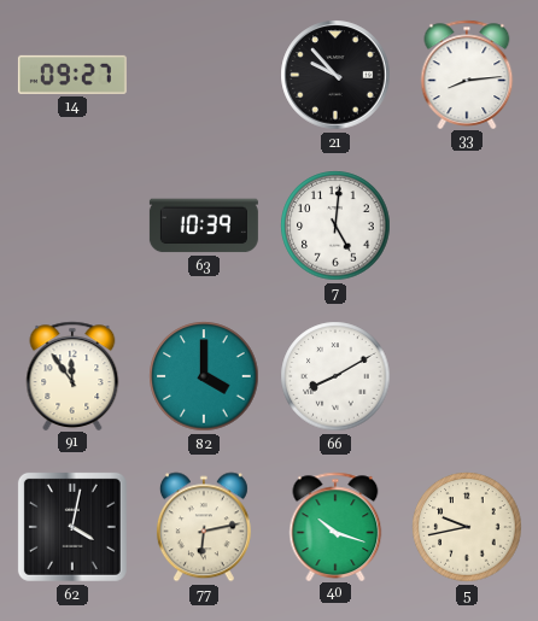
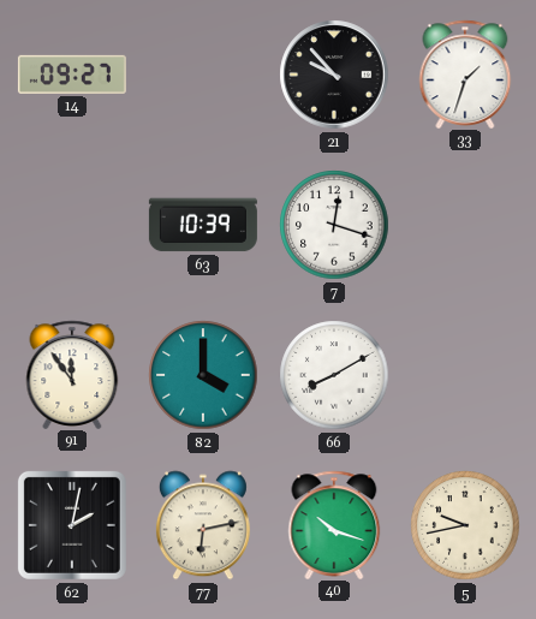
33: 8:14 -> 1:33
7: 5:01 -> 12:18
62: 4:02 -> 2:02
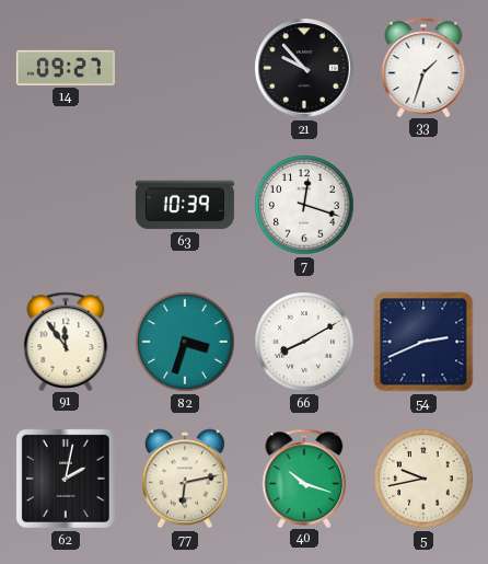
82: 4:00 -> 3:33
54: none -> 2:41
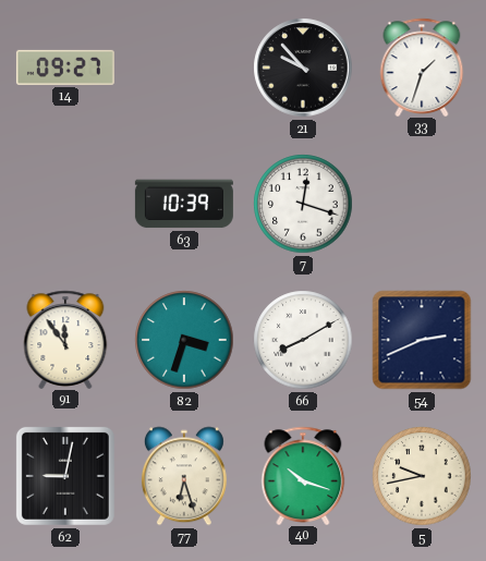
62: 2:02 -> 9:02
77: 6:13 -> 6:27
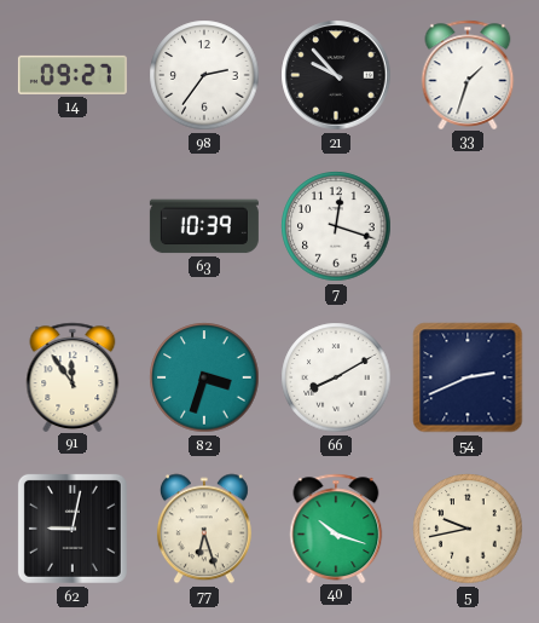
98: none -> 2:36
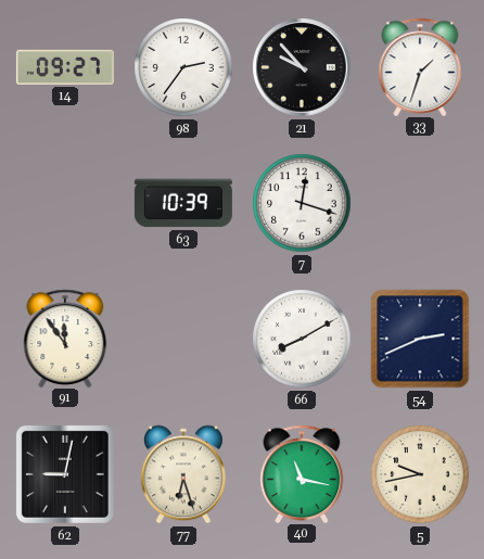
82: 3:33 -> none
40: 10:18 -> 11:17
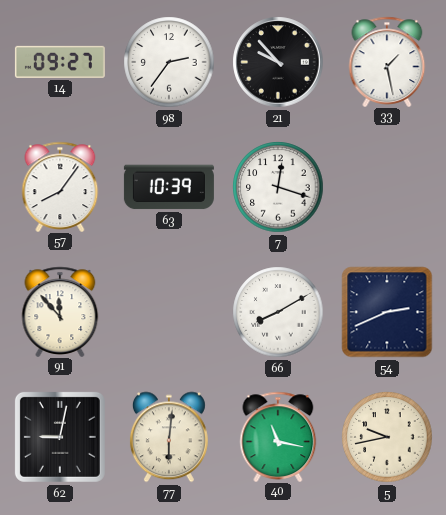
33: 1:33 -> 1:28
57: none -> 8:06
91: 11:54 -> 11:53
77: 6:27 -> 6:01
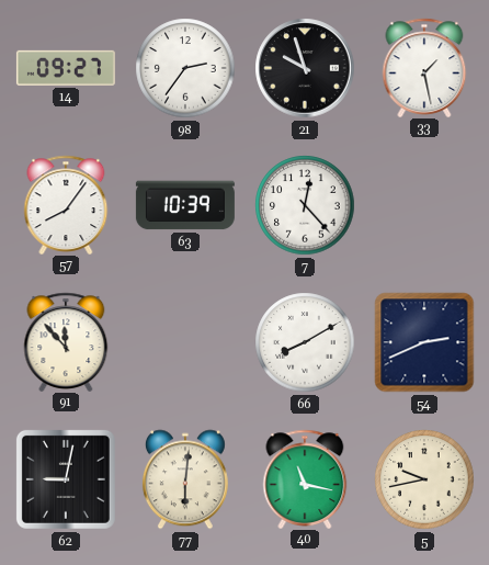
21: 9:53 -> 9:57
7: 12:18 -> 12:23
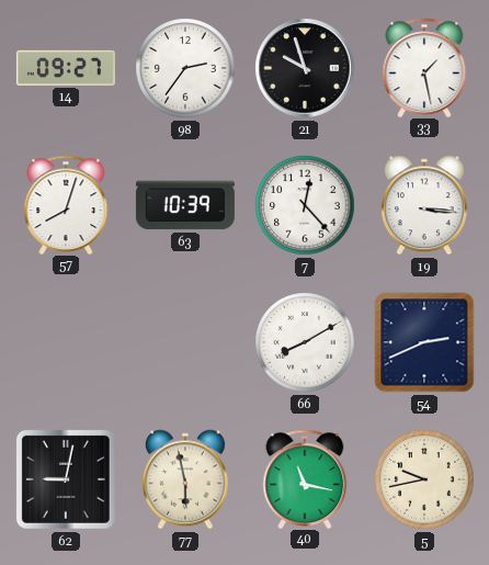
57: 8:06 -> 8:03
19: none -> 3:16
91: 11:53 -> none
77: 6:01 -> 5:58
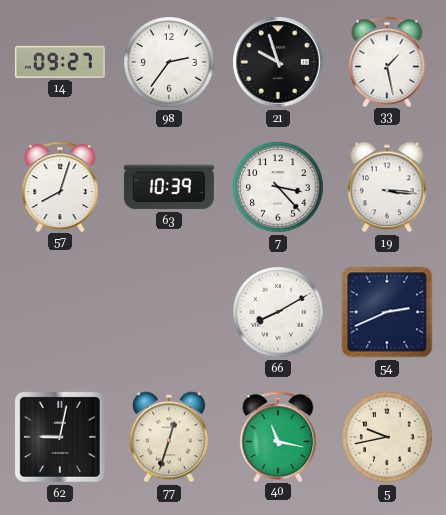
7: 12:23 -> 3:23
77: 5:58 -> 12:33
